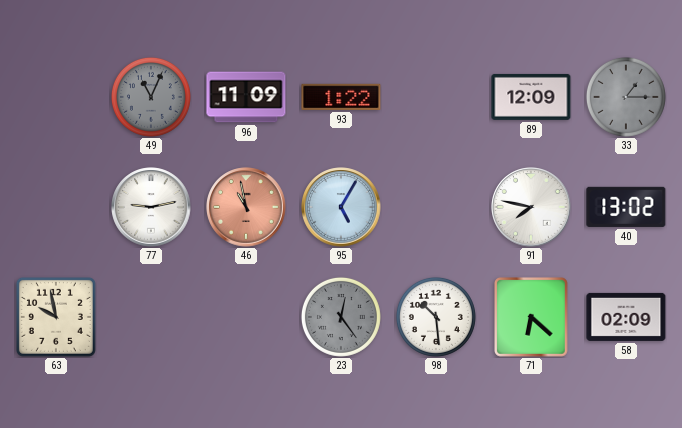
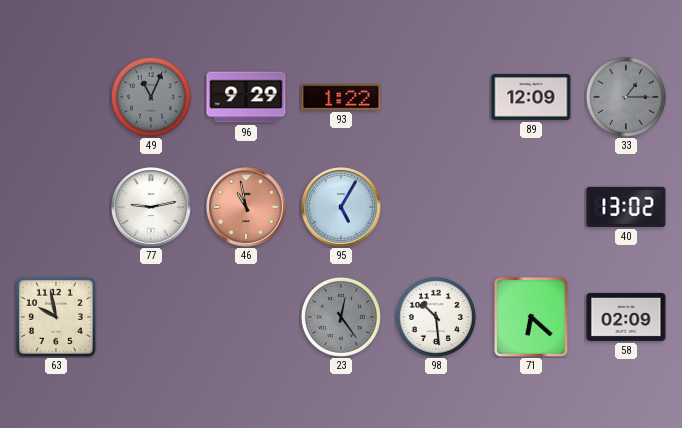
96: 11:09 -> 9:29
91: 7:47 -> none
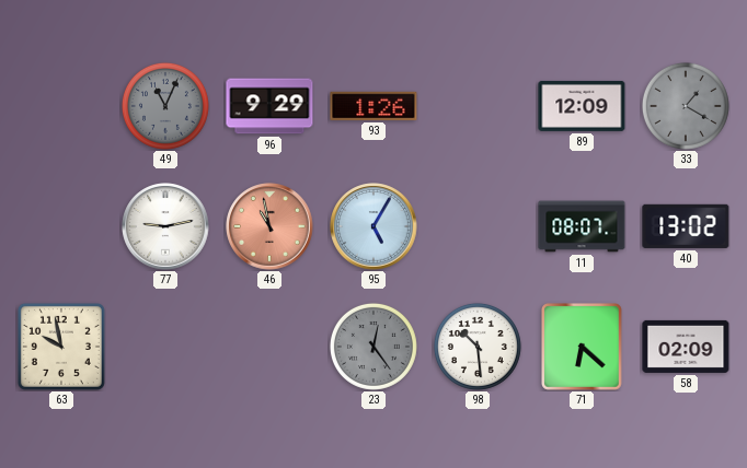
93: 1:22 -> 1:26
33: 1:15 -> 1:20
11: none -> 08:07
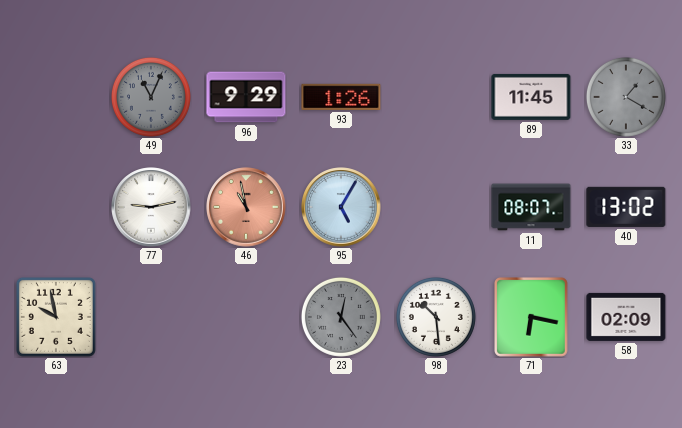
89: 12:09 -> 11:45
71: 6:22 -> 6:17
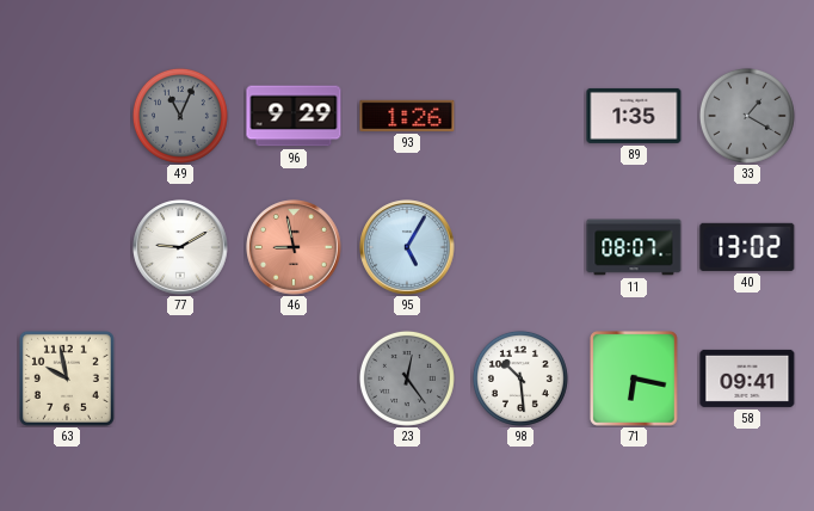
89: 11:45 -> 1:35
77: 9:13 -> 9:10
46: 10:58 -> 8:58
58: 02:09 -> 09:41
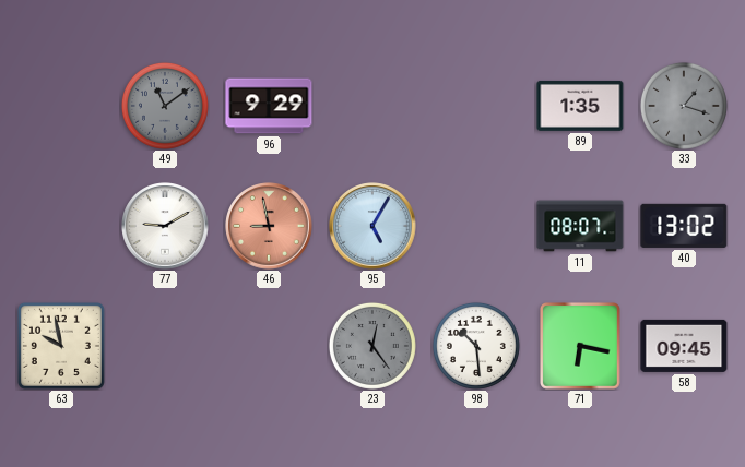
49: 11:04 -> 11:09
93: 1:26 -> none
33: 1:20 -> 1:18
58: 09:41 -> 09:45
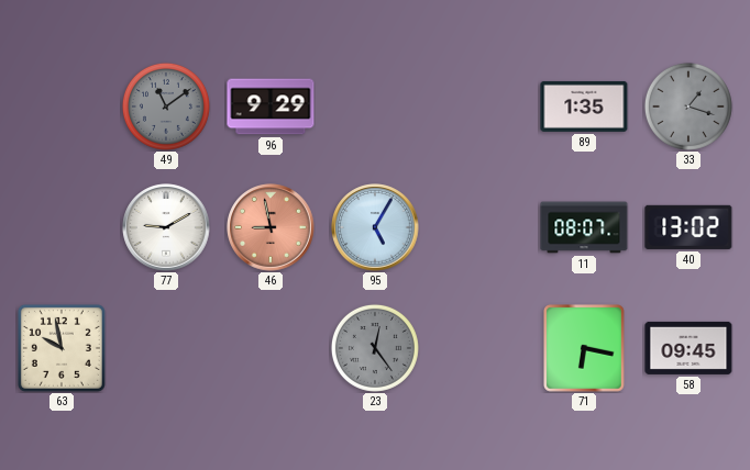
98: 10:29 -> none
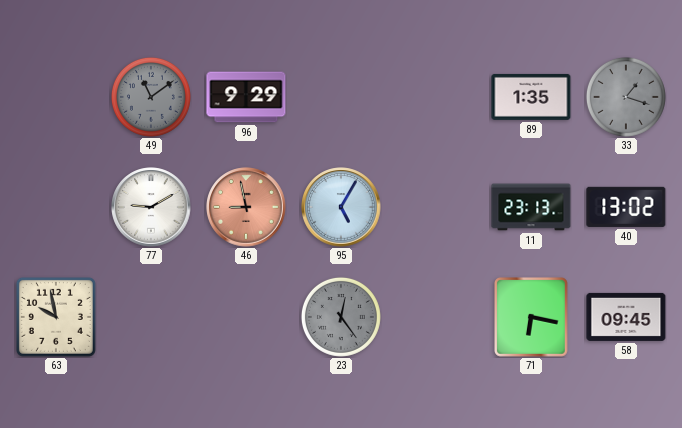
11: 08:07 -> 23:13
